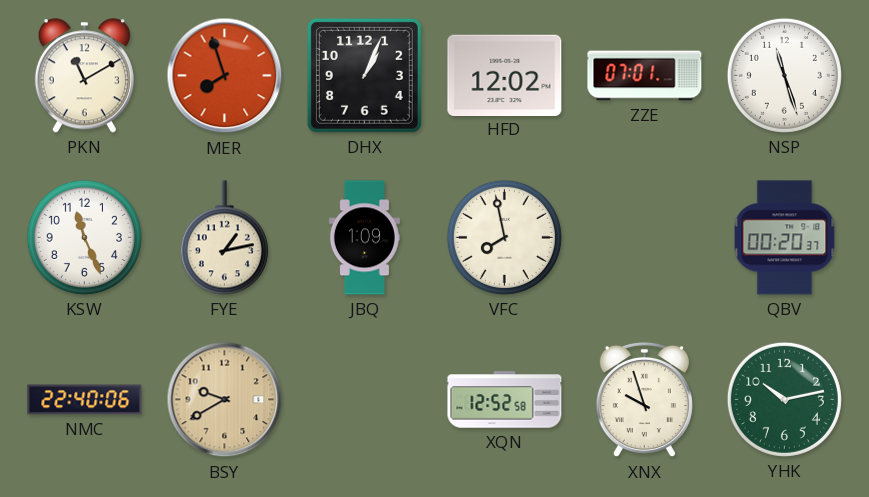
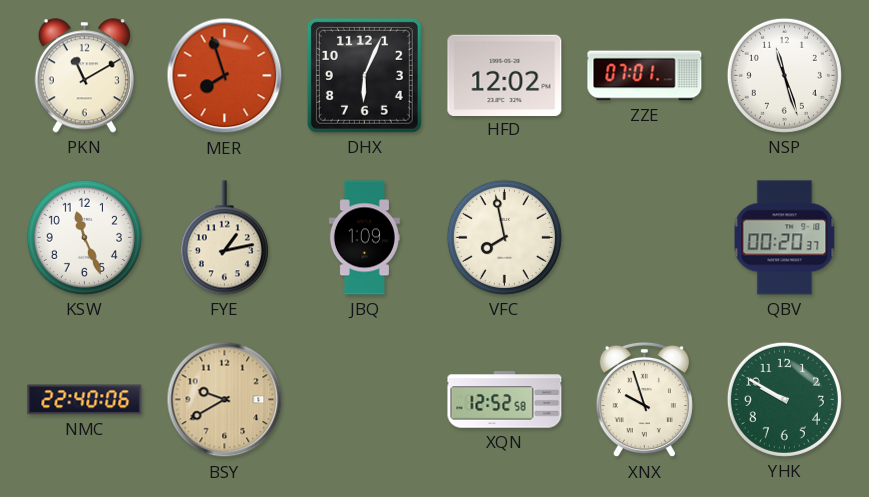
DHX: 1:04 -> 6:04
YHK: 10:13 -> 9:50
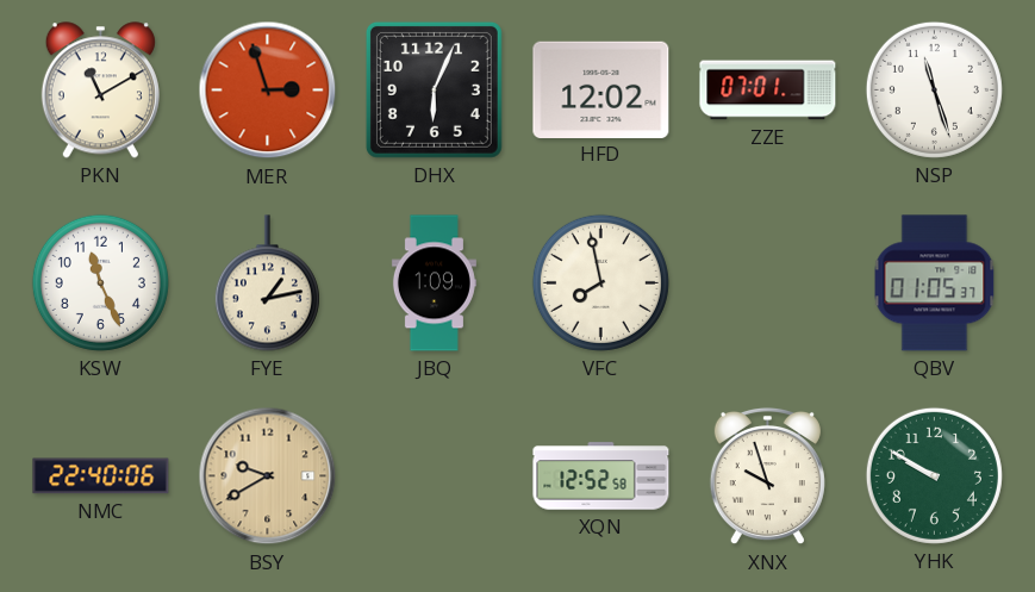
MER: 7:57 -> 2:57
QBV: 00:20 -> 01:05
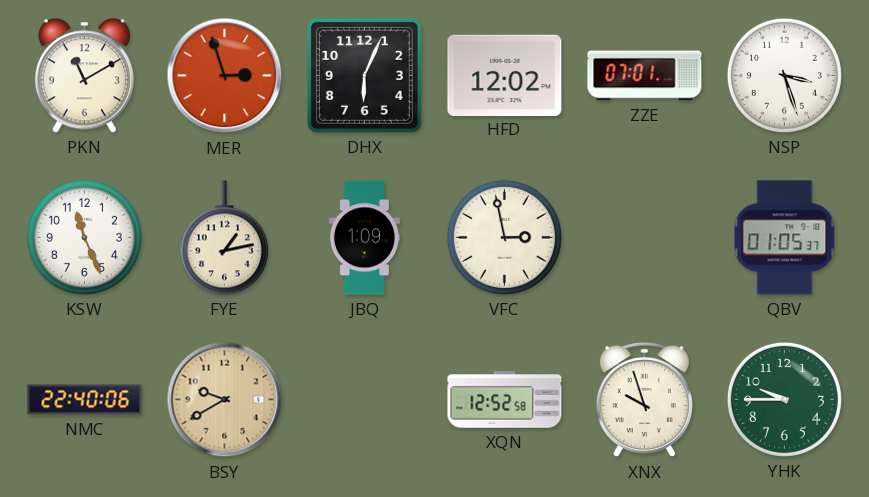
NSP: 11:27 -> 3:27
VFC: 7:58 -> 2:58
YHK: 9:50 -> 9:45
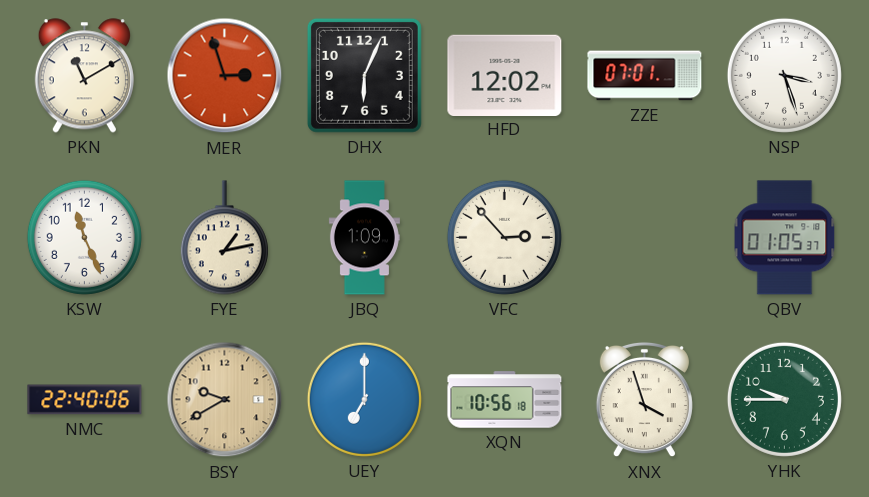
VFC: 2:58 -> 2:53
UEY: none -> 7:00
XQN: 12:52 -> 10:56
XNX: 9:57 -> 3:57
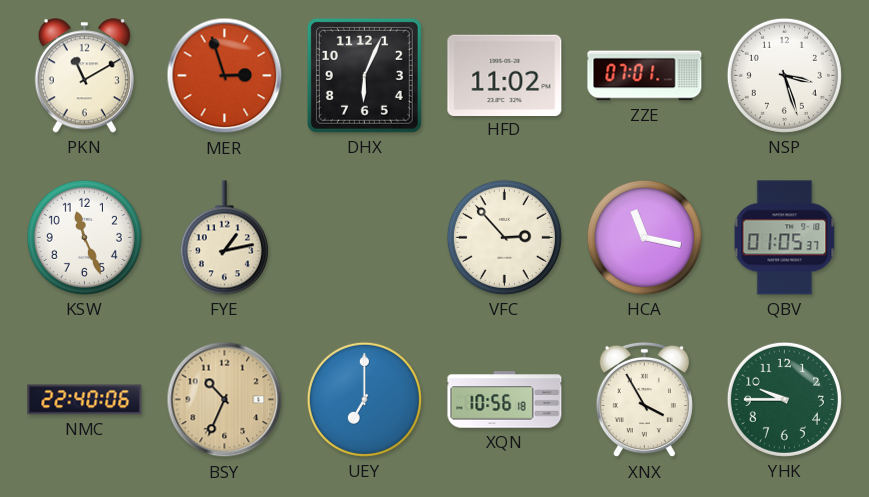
HFD: 12:02 -> 11:02
JBQ: 1:09 -> none
HCA: none -> 11:17
BSY: 9:40 -> 10:34
XNX: 3:57 -> 3:55
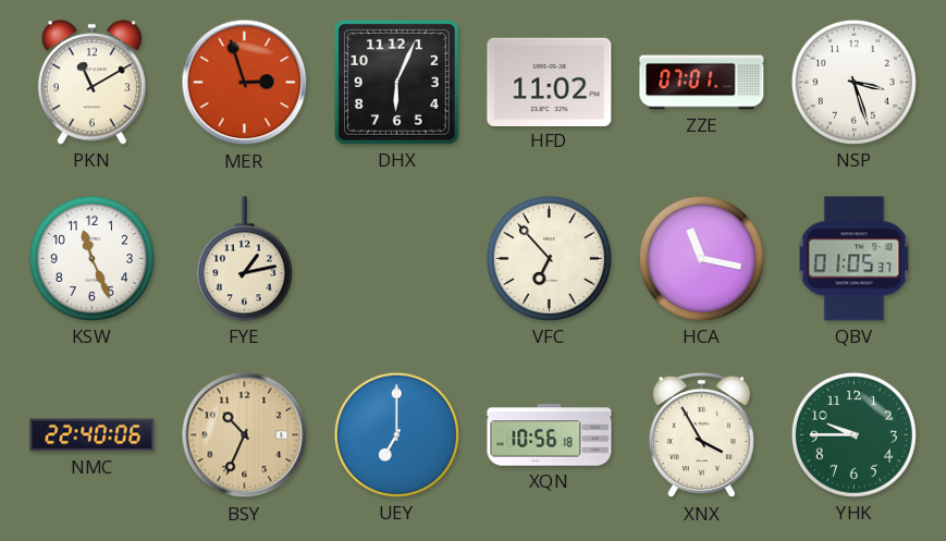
VFC: 2:53 -> 6:53
